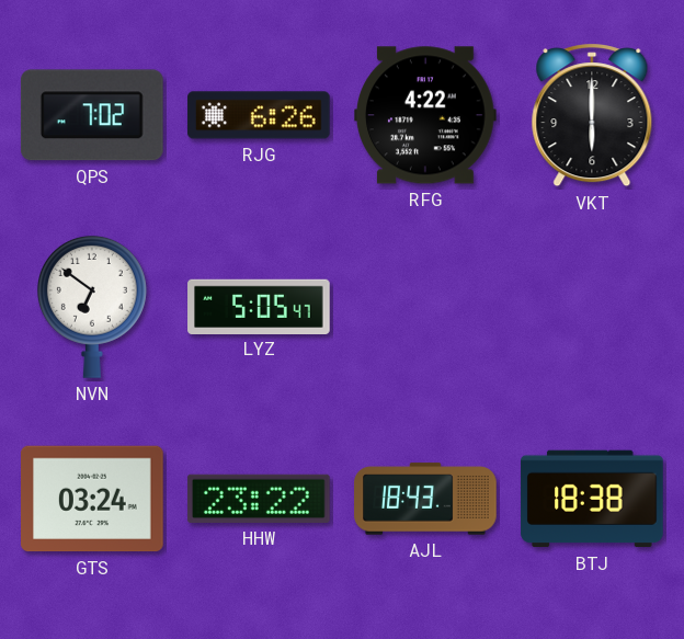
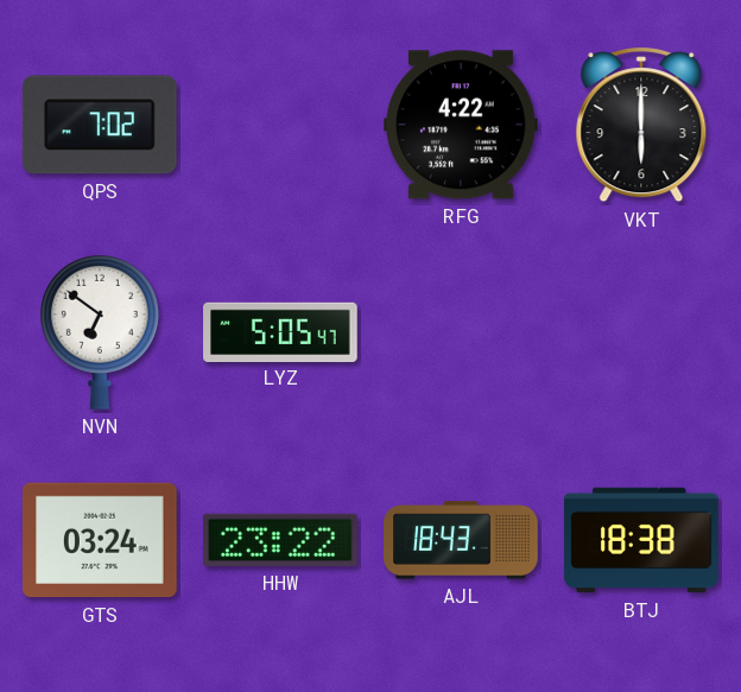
RJG: 6:26 -> none
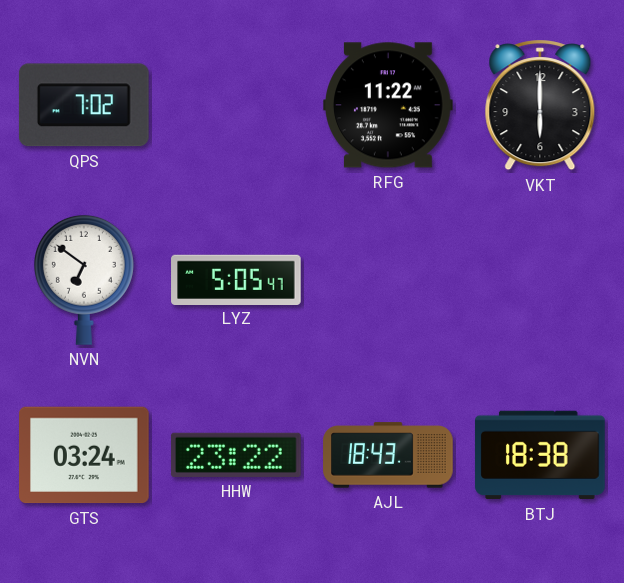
RFG: 4:22 -> 11:22
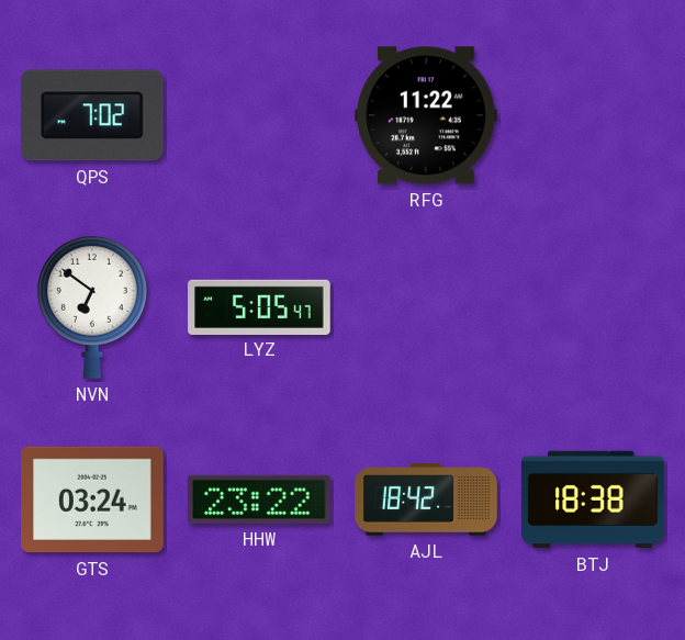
VKT: 6:00 -> none
AJL: 18:43 -> 18:42
